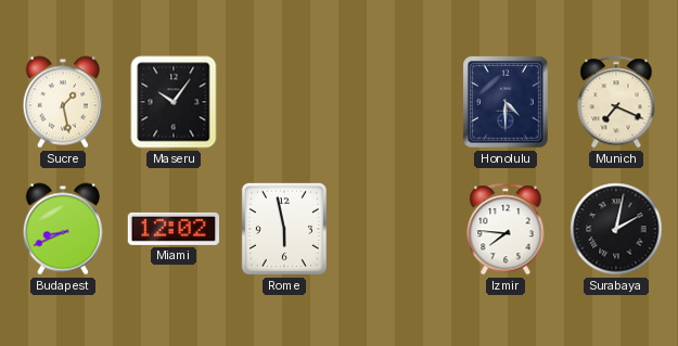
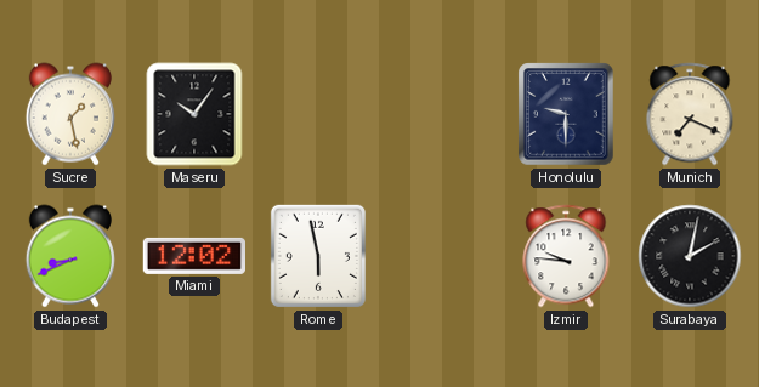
Honolulu: 4:30 -> 9:30
Izmir: 7:46 -> 9:46
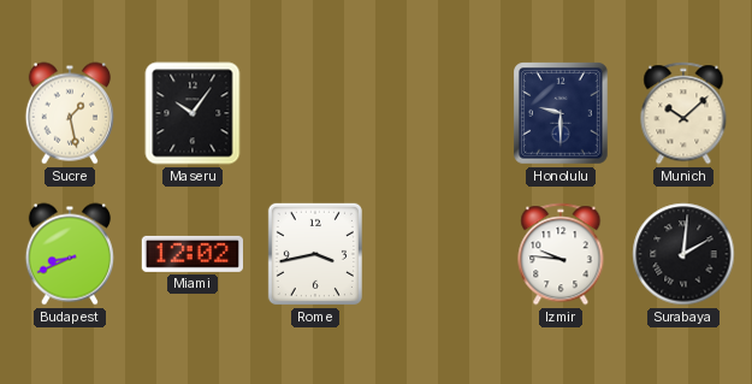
Munich: 7:19 -> 10:08
Rome: 5:58 -> 3:43
Surabaya: 2:02 -> 2:01
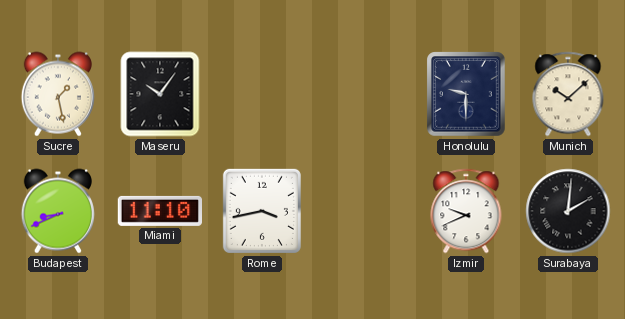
Miami: 12:02 -> 11:10
Izmir: 9:46 -> 9:41
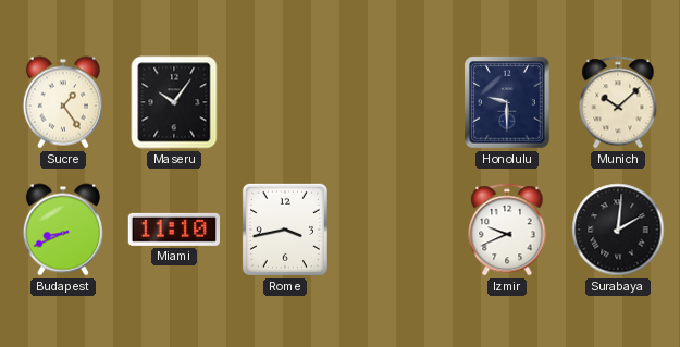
Sucre: 1:28 -> 1:24
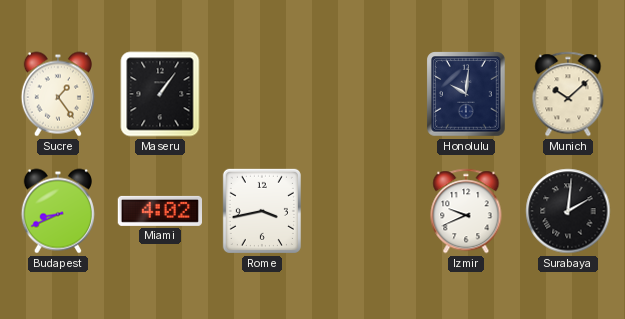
Maseru: 10:06 -> 1:06
Honolulu: 9:30 -> 10:01
Miami: 11:10 -> 4:02
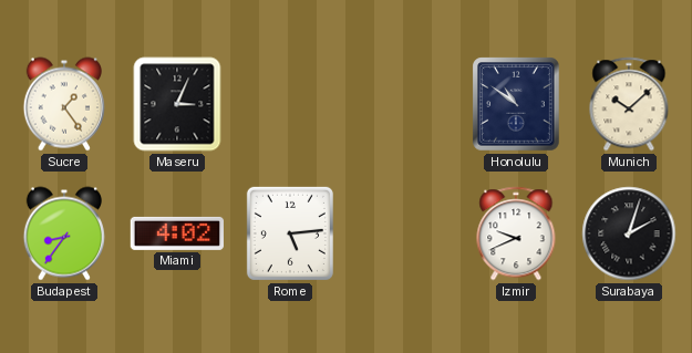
Maseru: 1:06 -> 3:04
Honolulu: 10:01 -> 10:51
Budapest: 8:41 -> 8:36
Rome: 3:43 -> 5:14
Surabaya: 2:01 -> 2:03
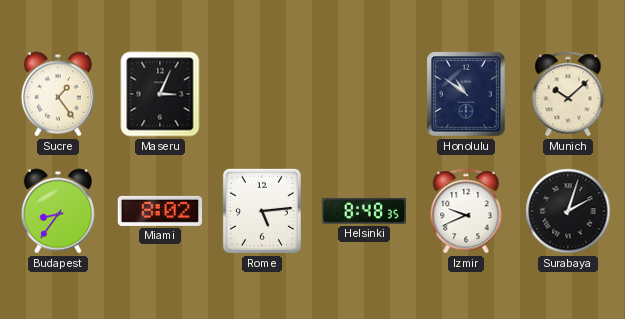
Miami: 4:02 -> 8:02
Helsinki: none -> 8:48
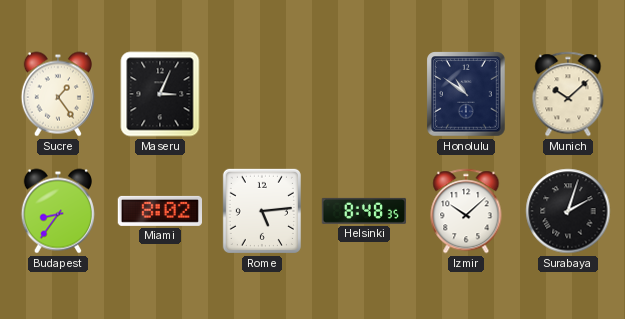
Izmir: 9:41 -> 10:08
